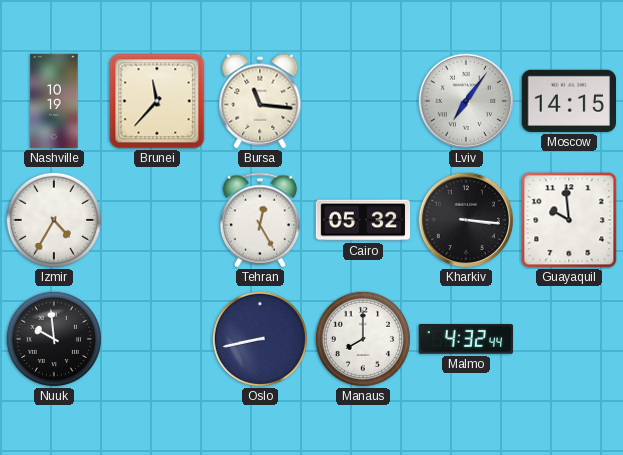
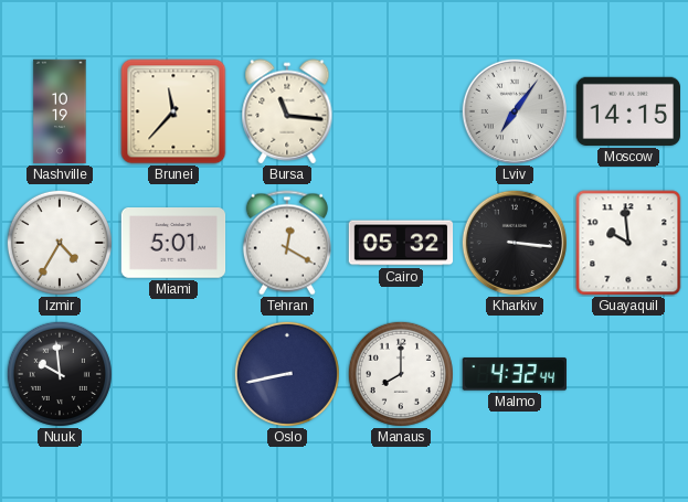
Miami: none -> 5:01
Tehran: 12:25 -> 12:20
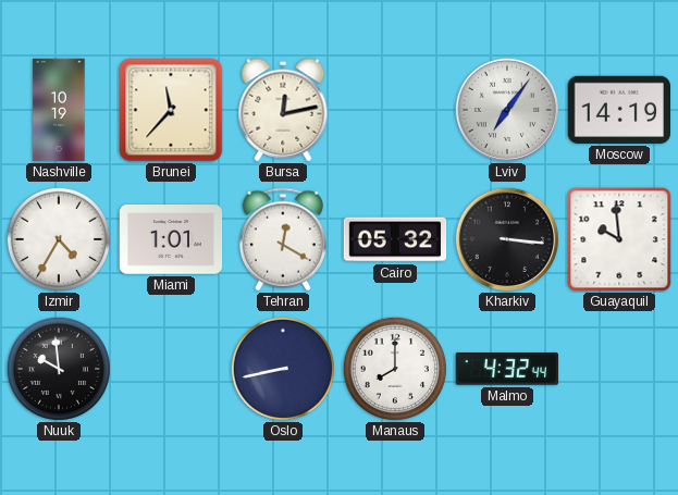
Bursa: 11:16 -> 12:13
Moscow: 14:15 -> 14:19
Miami: 5:01 -> 1:01
